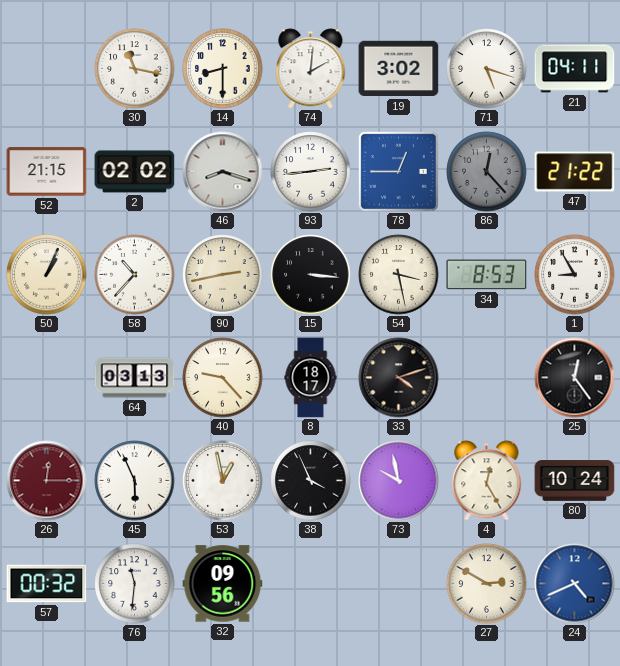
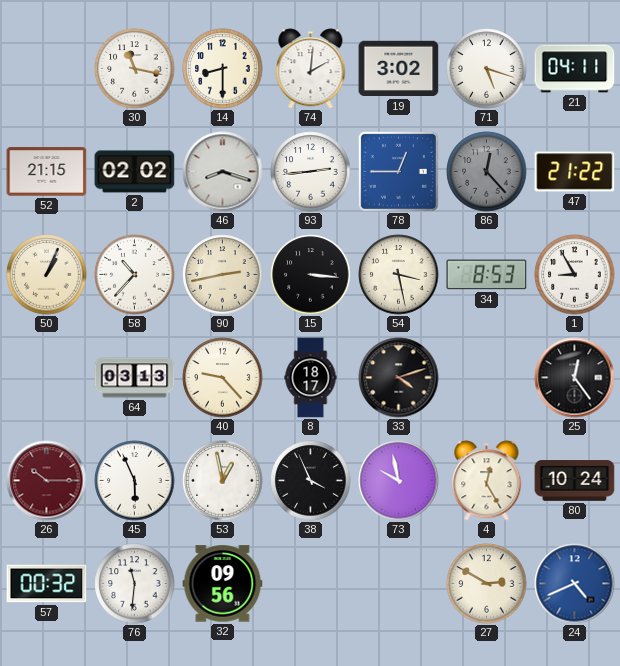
26: 12:15 -> 10:15
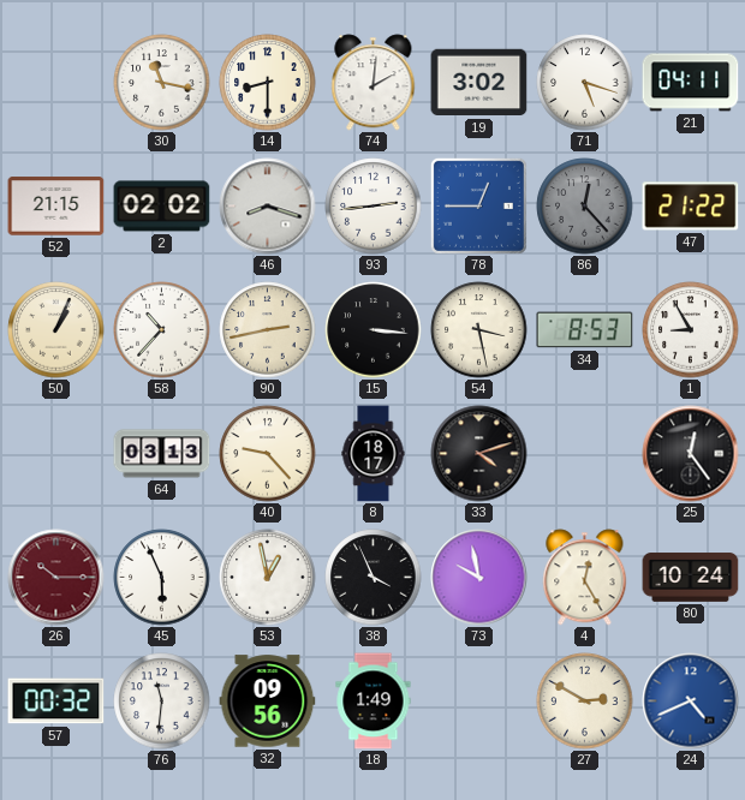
18: none -> 1:49
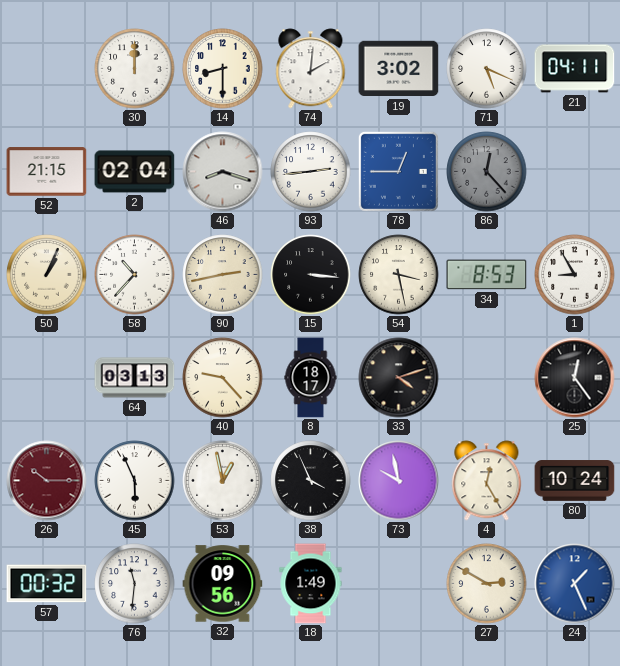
30: 11:17 -> 12:00
71: 5:18 -> 5:19
2: 02:02 -> 02:04
47: 21:22 -> none
24: 4:41 -> 1:26
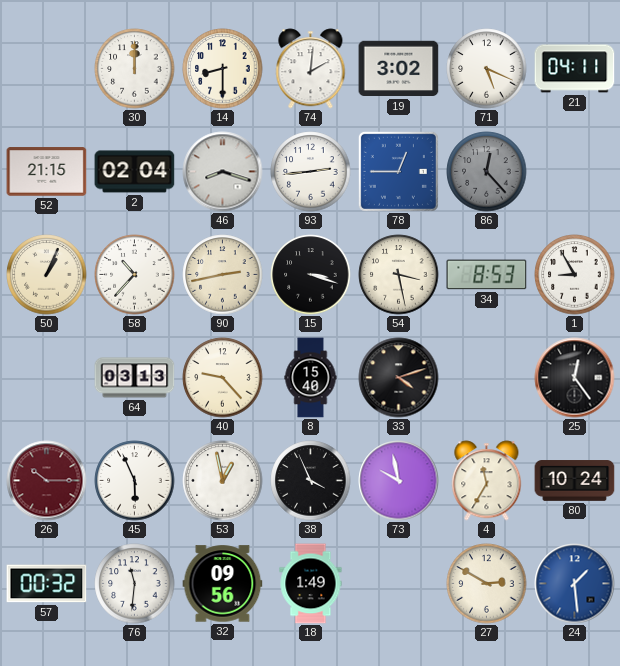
15: 3:16 -> 3:18
8: 18:17 -> 15:40
4: 12:25 -> 11:35
24: 1:26 -> 1:29
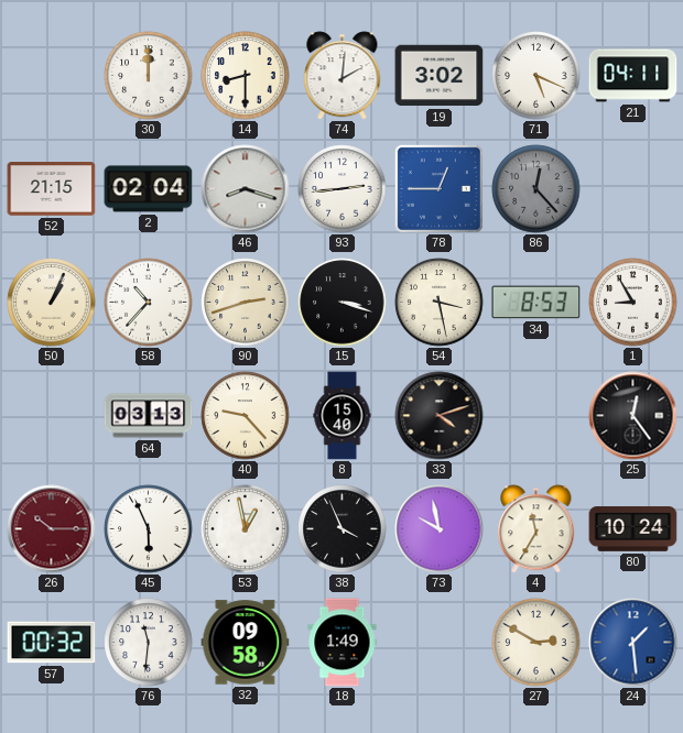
90: 2:43 -> 2:42
32: 09:56 -> 09:58
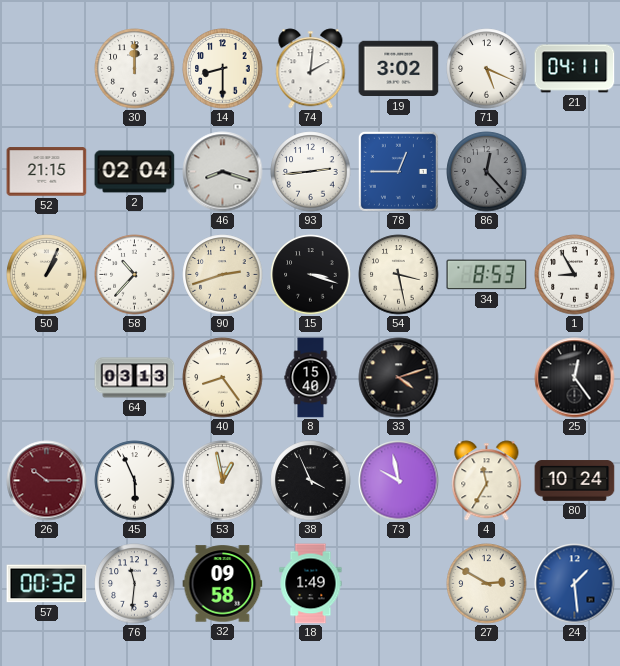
40: 9:23 -> 8:24
